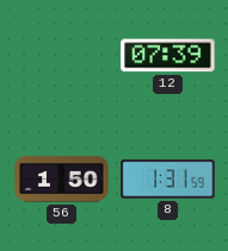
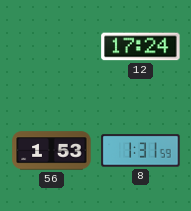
12: 07:39 -> 17:24
56: 1:50 -> 1:53
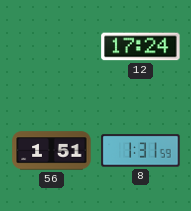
56: 1:53 -> 1:51
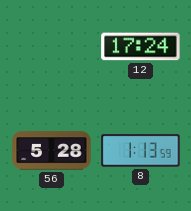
56: 1:51 -> 5:28
8: 1:31 -> 1:13
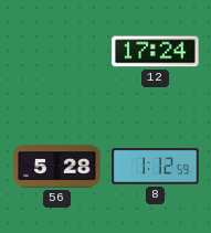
8: 1:13 -> 1:12
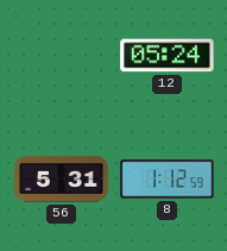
12: 17:24 -> 05:24
56: 5:28 -> 5:31
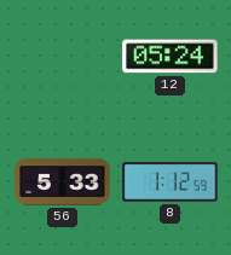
56: 5:31 -> 5:33
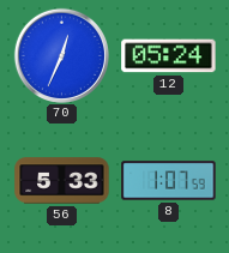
70: none -> 12:34
8: 1:12 -> 1:07
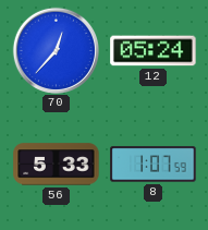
70: 12:34 -> 12:37
